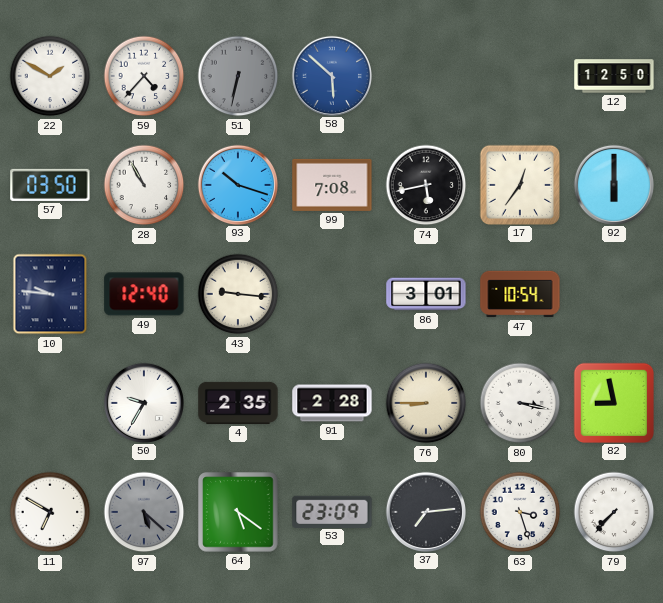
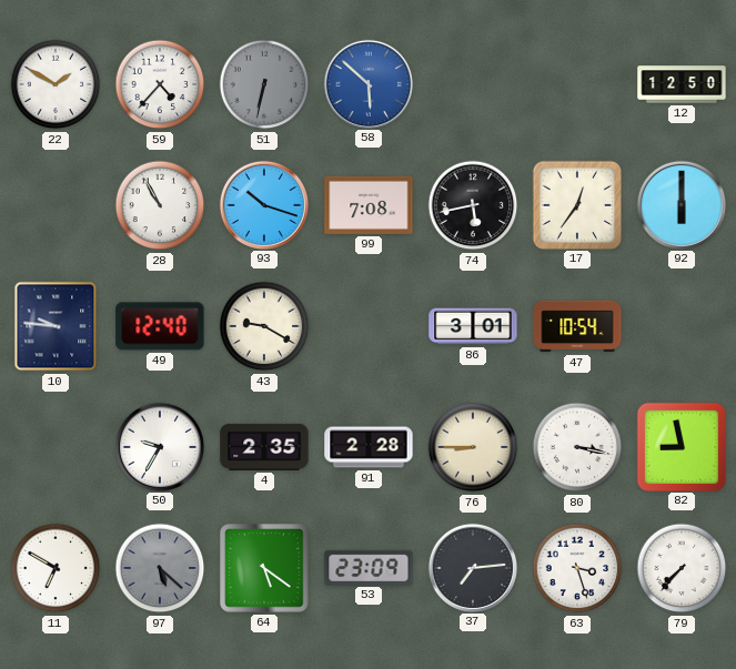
57: 03:50 -> none
43: 9:16 -> 9:20
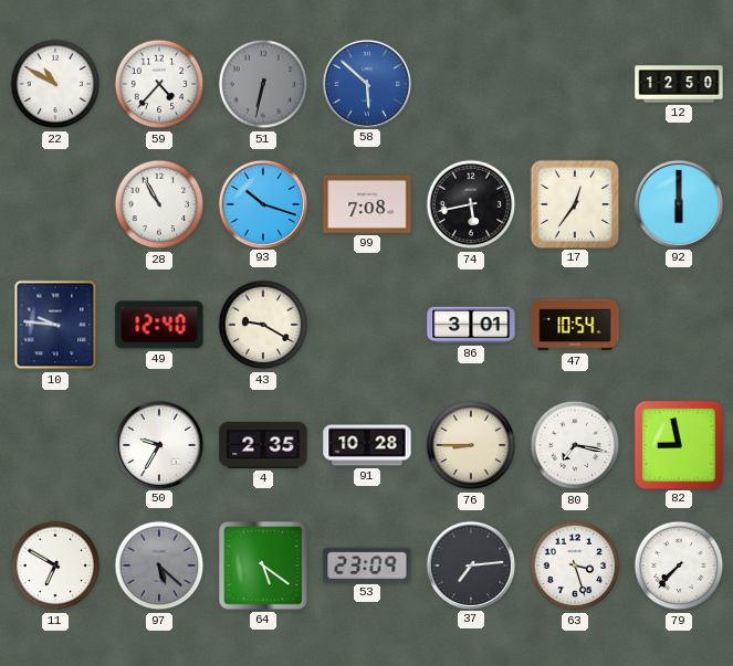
22: 1:50 -> 10:50
91: 2:28 -> 10:28
80: 3:17 -> 7:17
